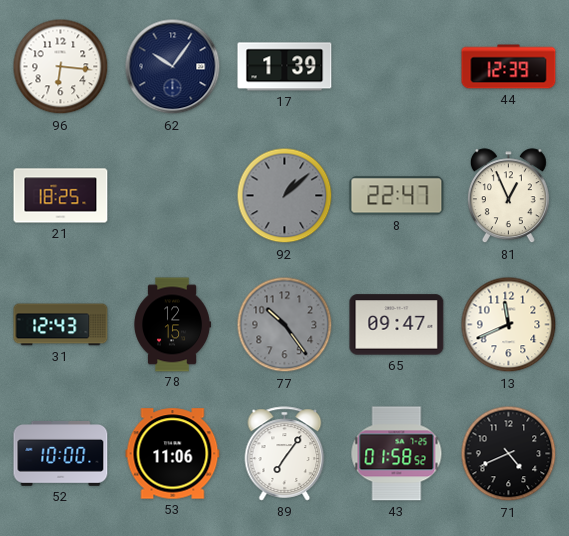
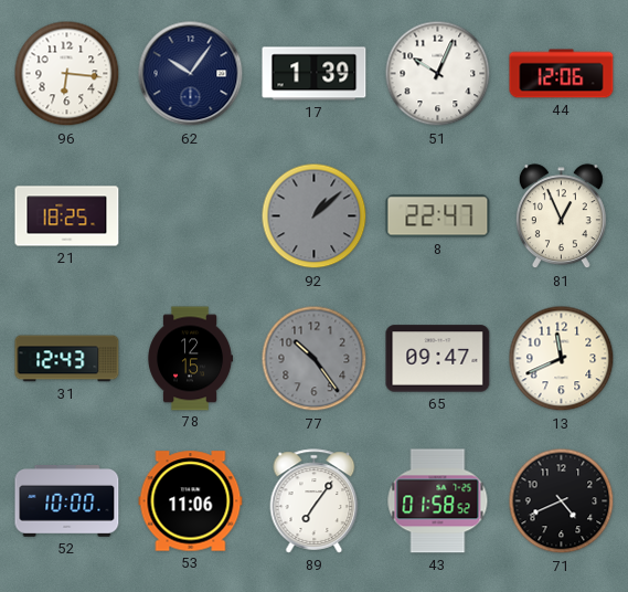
51: none -> 10:04
44: 12:39 -> 12:06
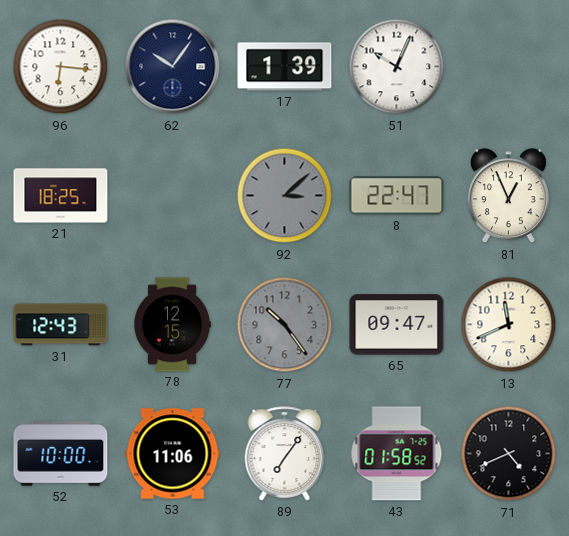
44: 12:06 -> none
92: 1:08 -> 3:08
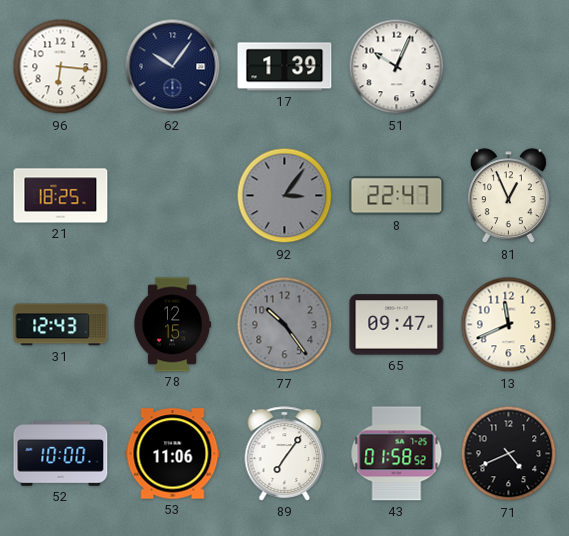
92: 3:08 -> 3:06
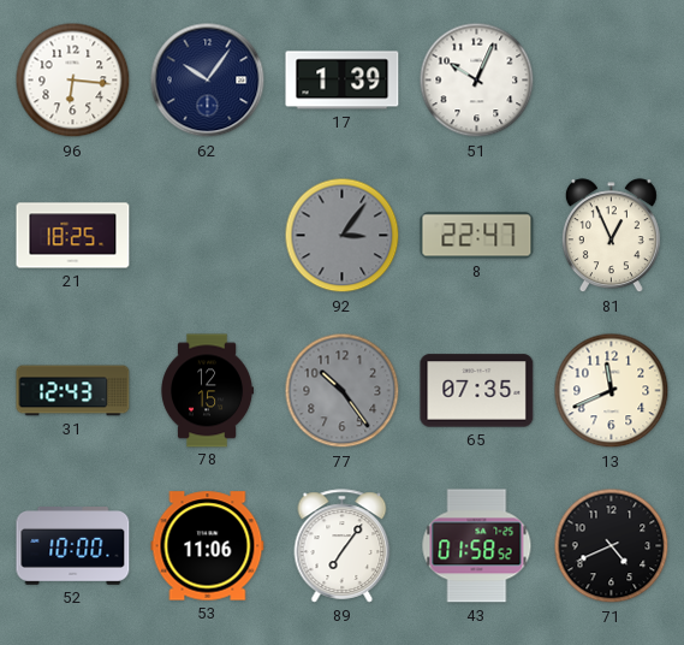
65: 09:47 -> 07:35
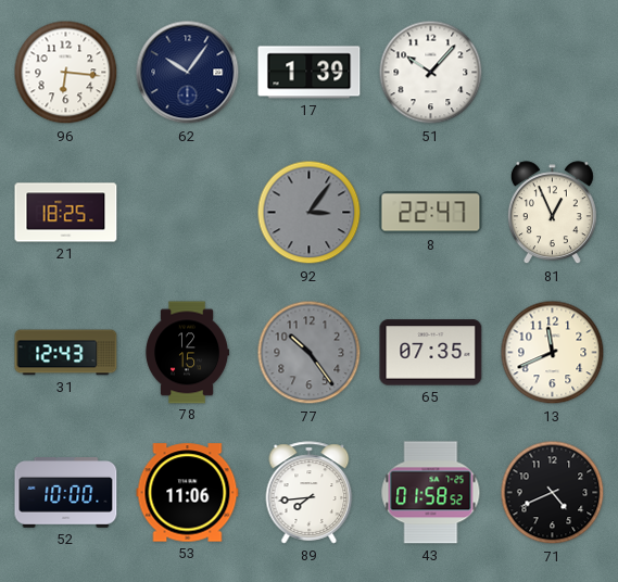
51: 10:04 -> 10:07
89: 7:06 -> 7:44
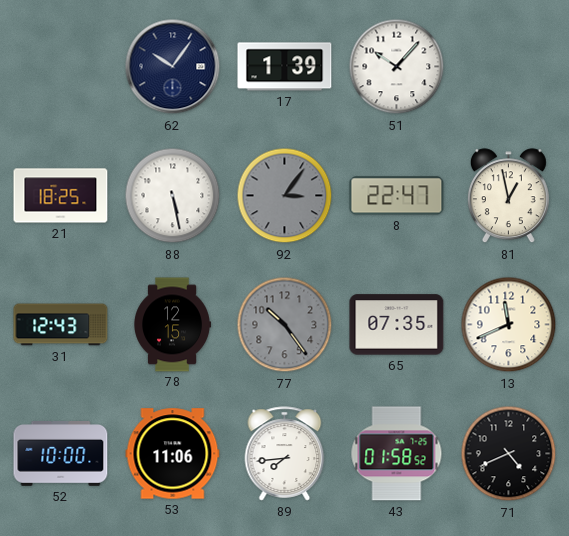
96: 6:16 -> none
88: none -> 5:28
81: 12:56 -> 12:58
